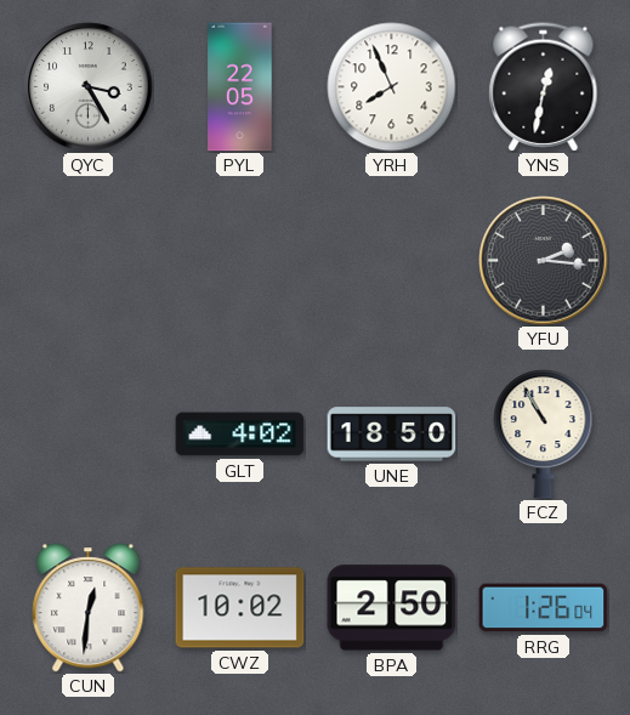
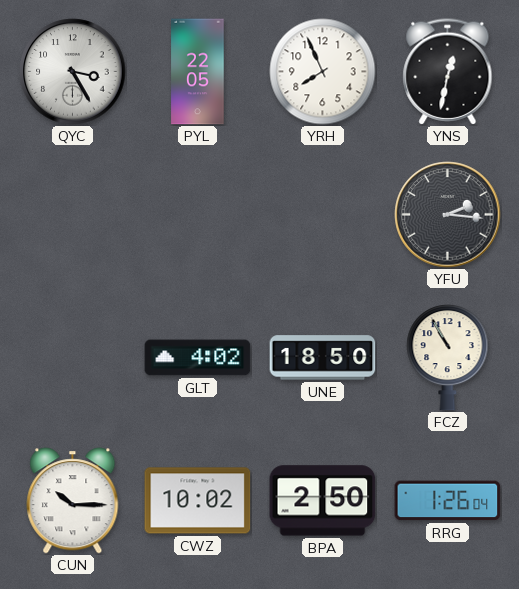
CUN: 12:31 -> 10:15
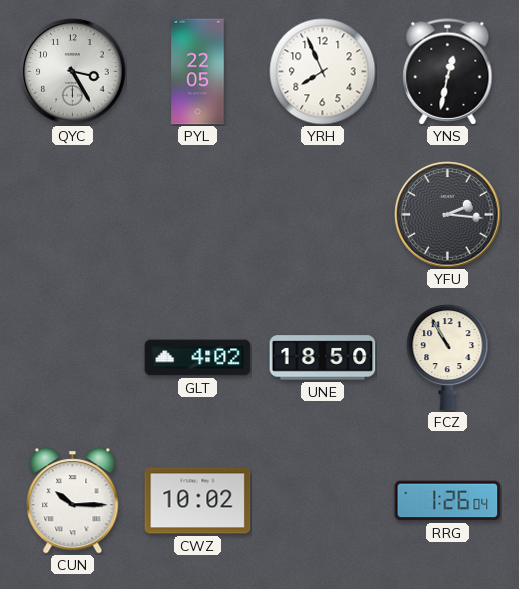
BPA: 2:50 -> none
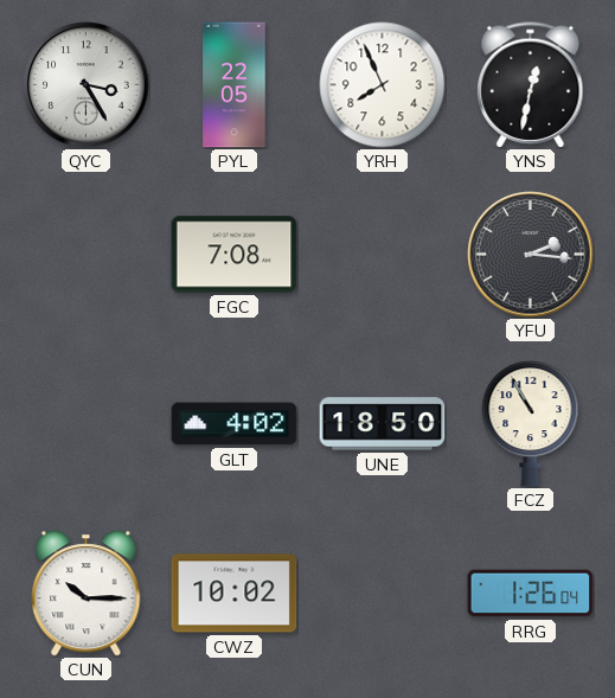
FGC: none -> 7:08
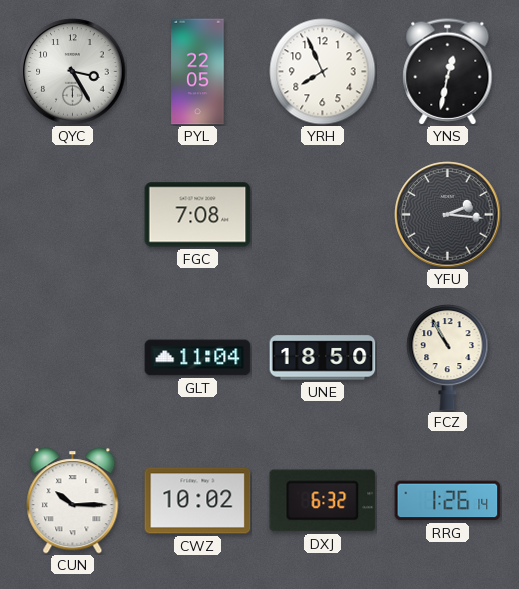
GLT: 4:02 -> 11:04
DXJ: none -> 6:32
RRG: 1:26:04 -> 1:26:14
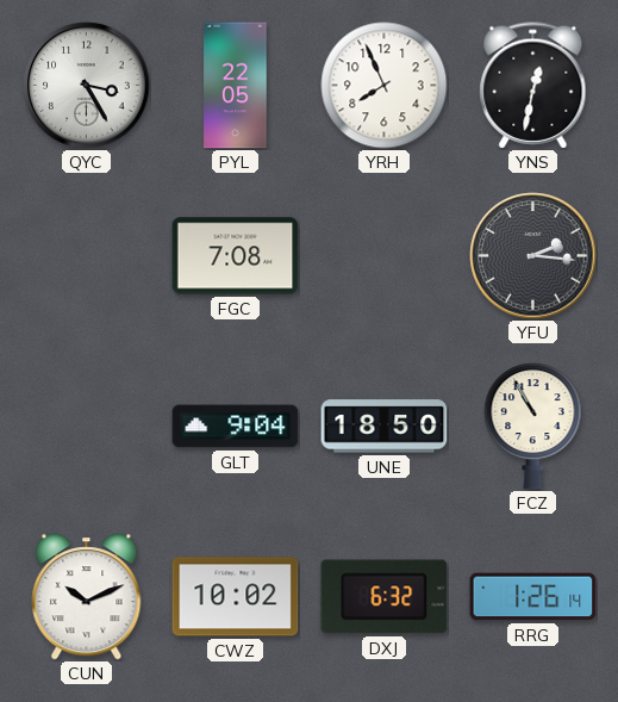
GLT: 11:04 -> 9:04
CUN: 10:15 -> 10:11
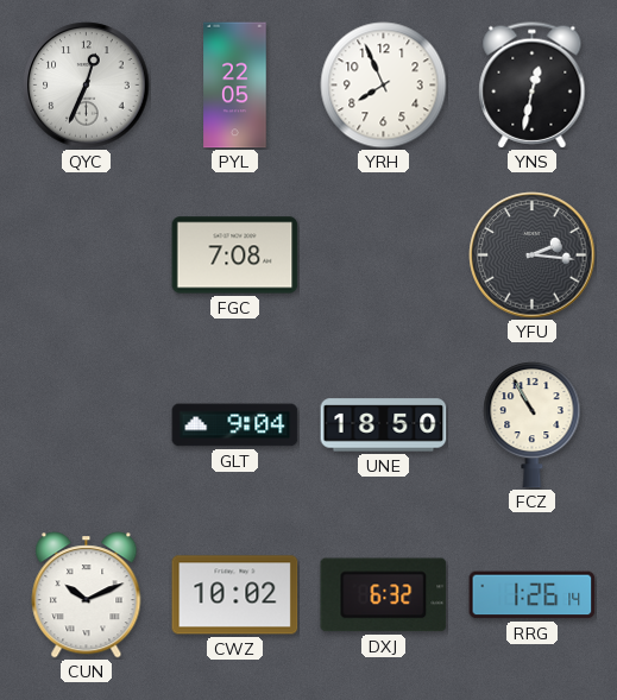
QYC: 3:25 -> 12:34
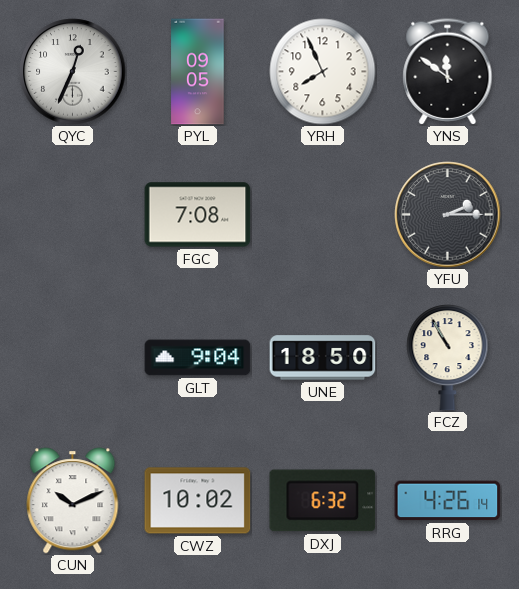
PYL: 22:05 -> 09:05
YNS: 12:32 -> 11:51
YFU: 2:16 -> 2:15
RRG: 1:26 -> 4:26
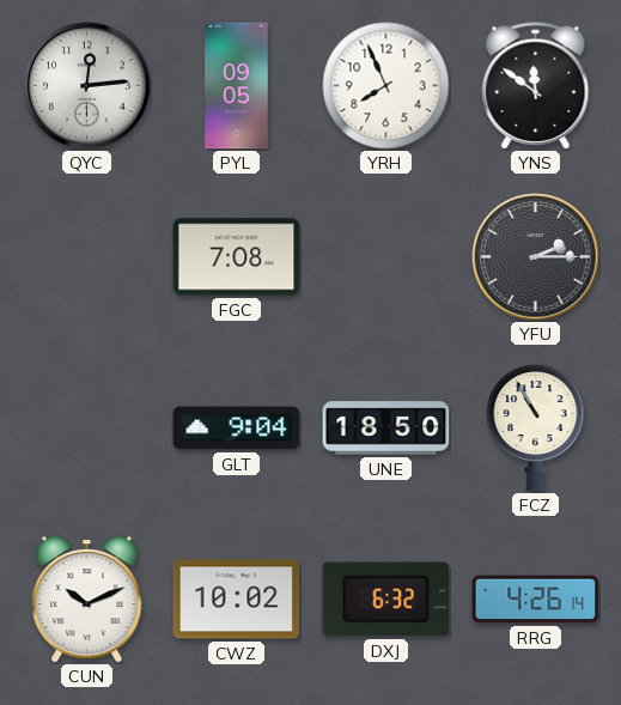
QYC: 12:34 -> 12:14
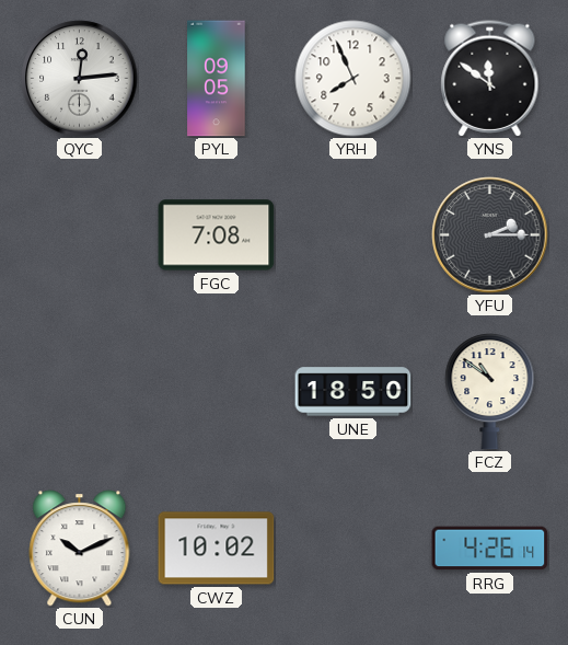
GLT: 9:04 -> none
FCZ: 10:55 -> 10:51
DXJ: 6:32 -> none
